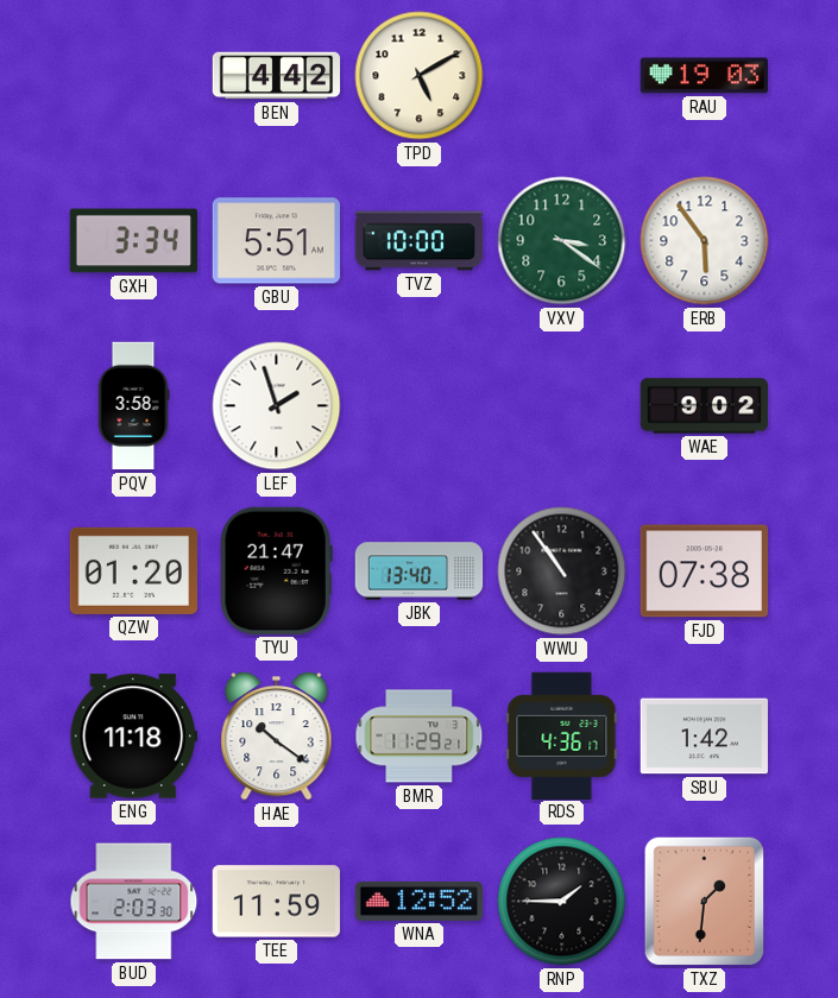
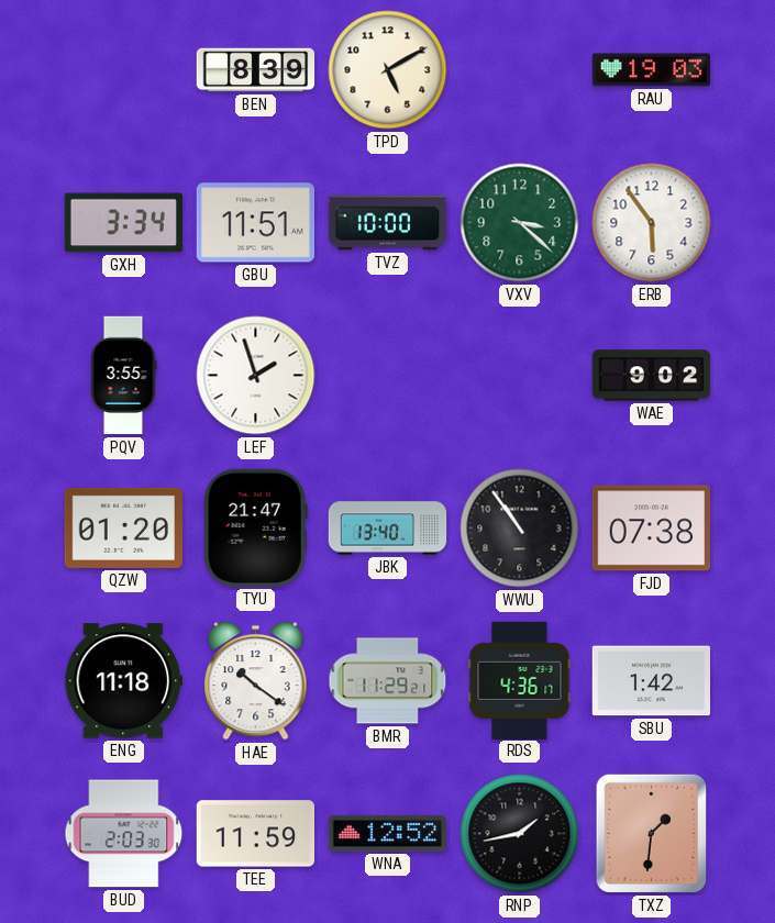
BEN: 4:42 -> 8:39
GBU: 5:51 -> 11:51
VXV: 3:21 -> 3:22
PQV: 3:58 -> 3:55
RNP: 1:45 -> 1:43
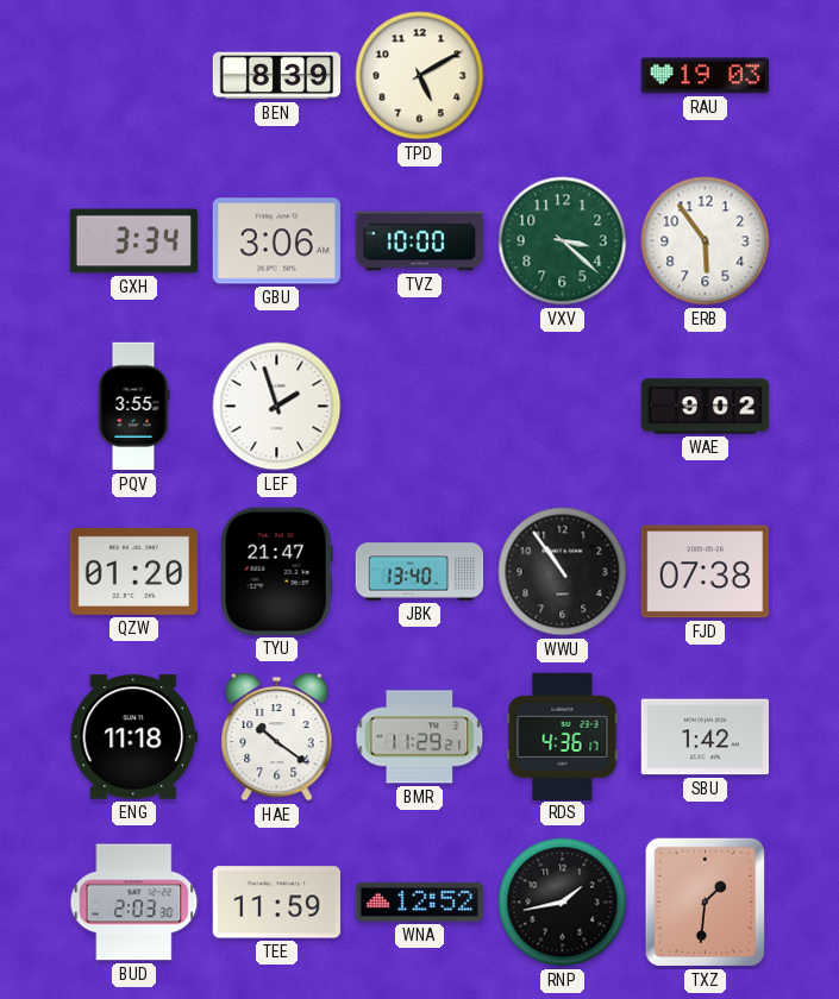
GBU: 11:51 -> 3:06
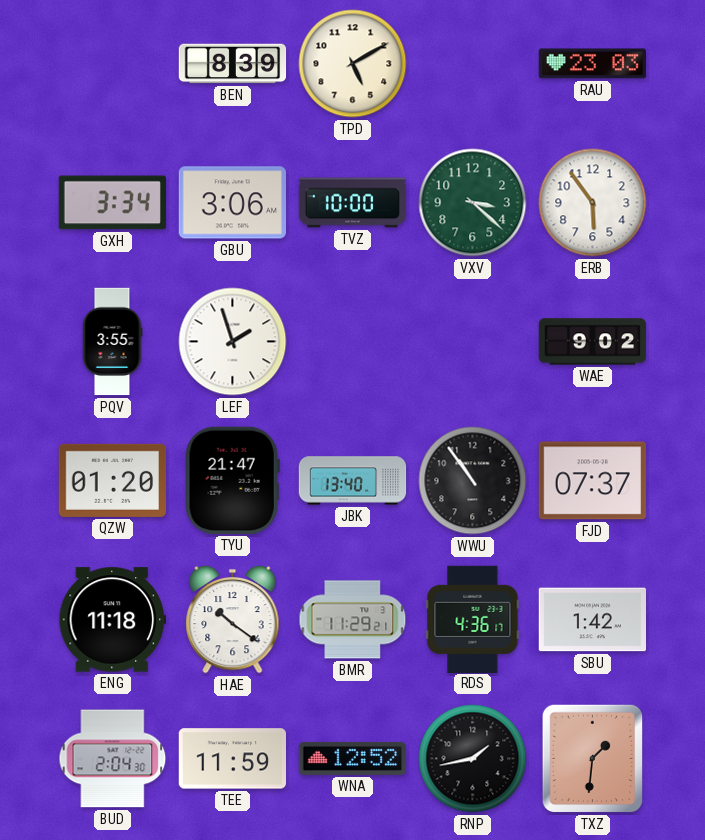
RAU: 19:03 -> 23:03
FJD: 07:38 -> 07:37
BUD: 2:03 -> 2:04
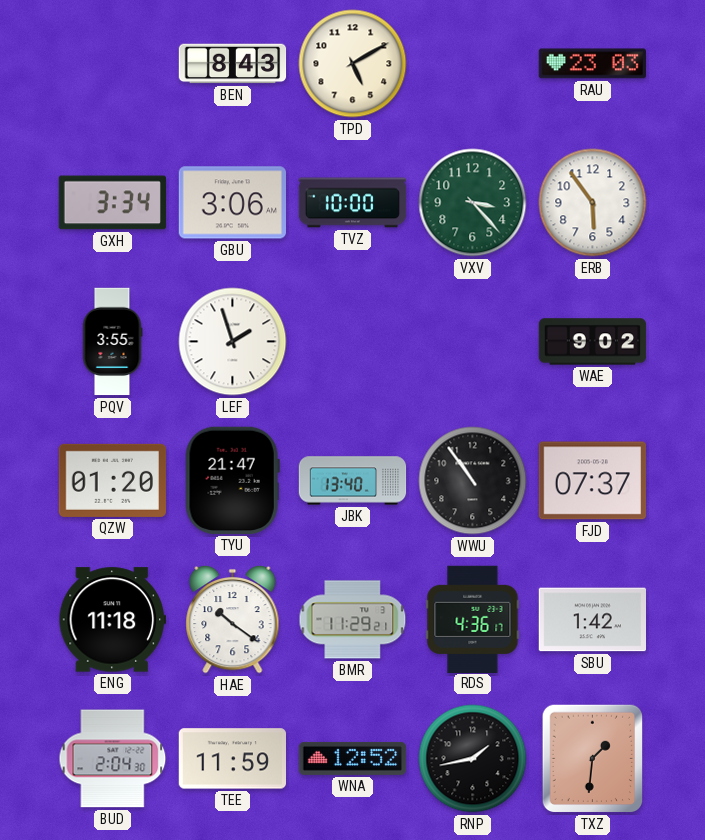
BEN: 8:39 -> 8:43
VXV: 3:22 -> 3:23
